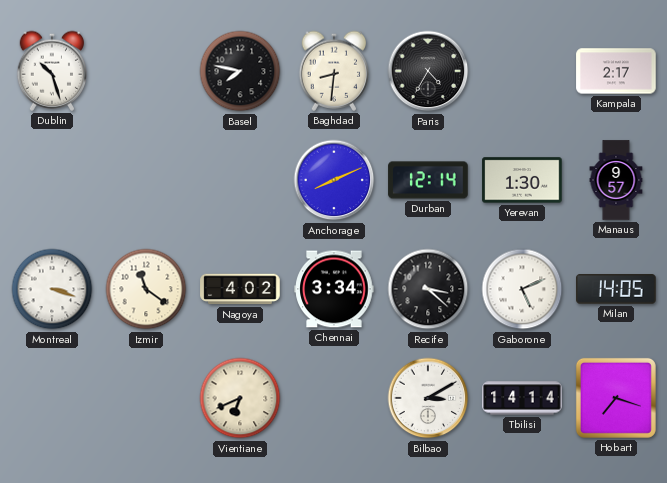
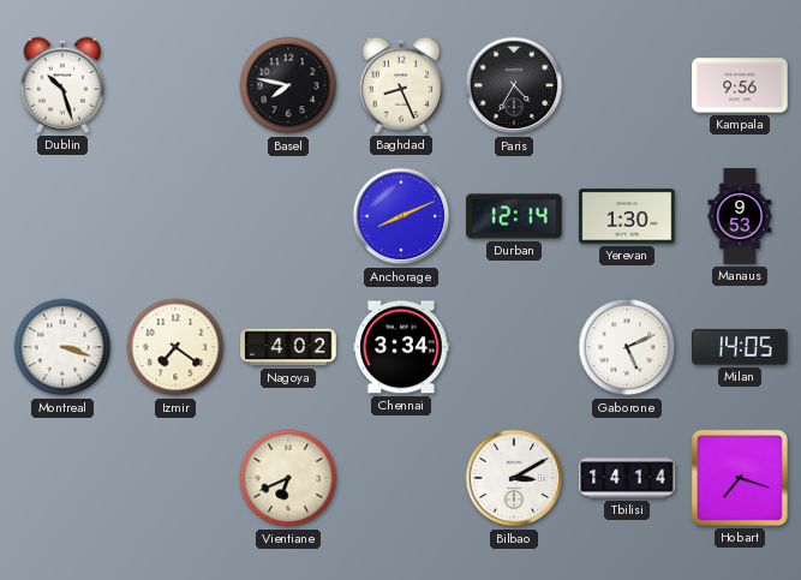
Baghdad: 8:31 -> 8:26
Kampala: 2:17 -> 9:56
Manaus: 9:57 -> 9:53
Izmir: 11:21 -> 7:21
Recife: 3:22 -> none
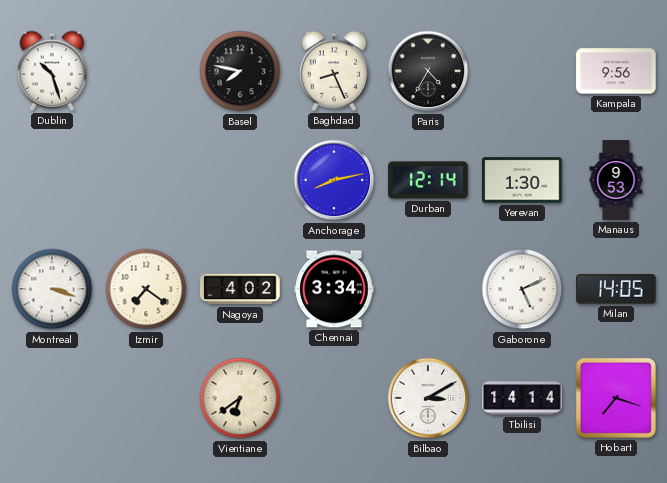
Anchorage: 8:11 -> 8:13
Vientiane: 6:41 -> 6:39
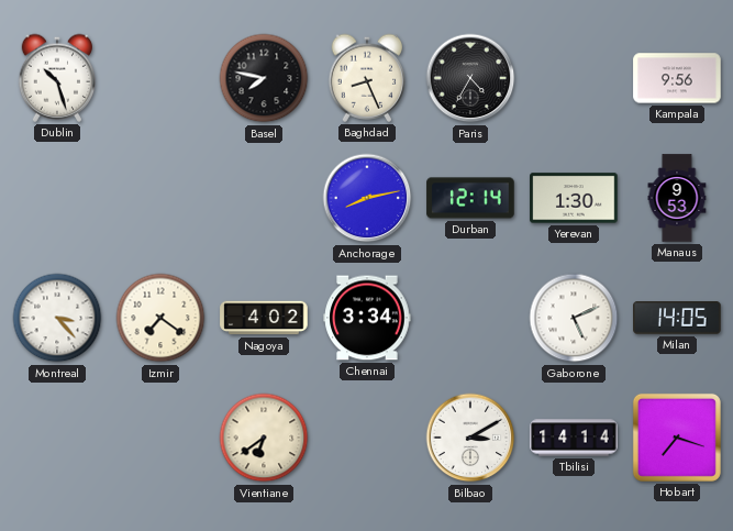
Montreal: 3:18 -> 3:23
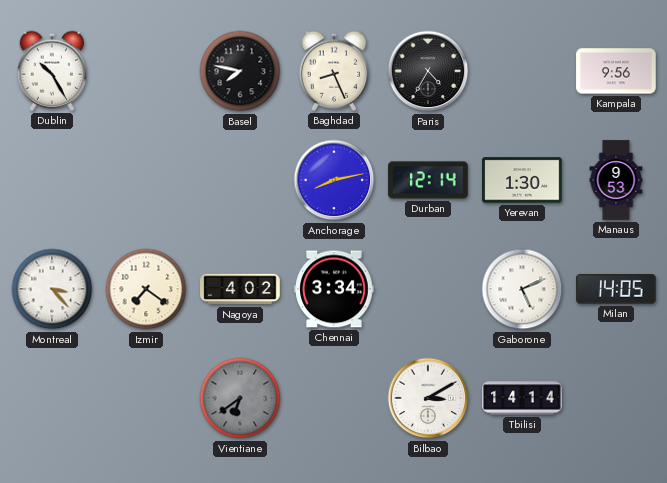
Dublin: 10:27 -> 10:25
Vientiane dial: cream -> grey
Hobart: 7:18 -> none
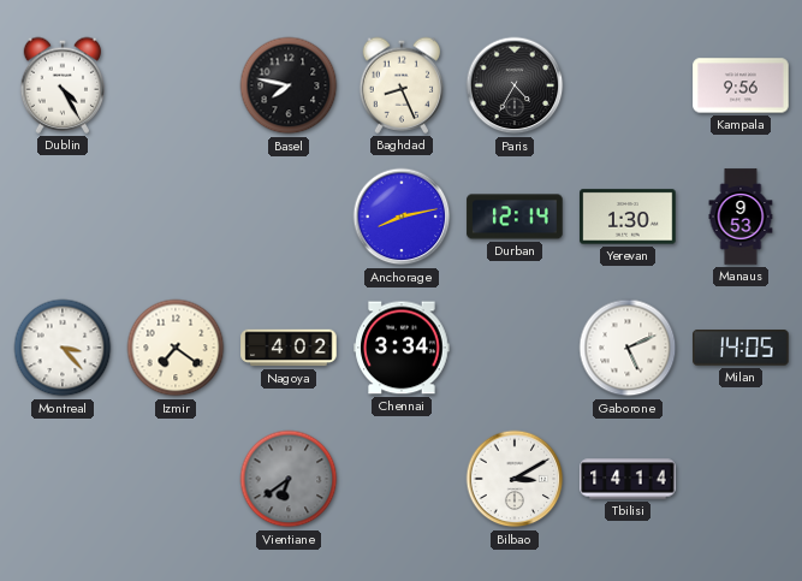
Dublin: 10:25 -> 4:25
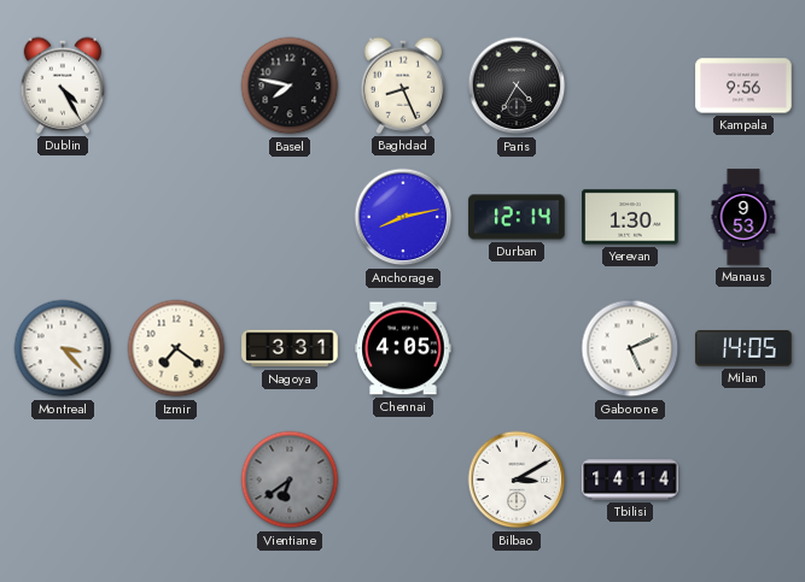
Nagoya: 4:02 -> 3:31
Chennai: 3:34 -> 4:05
